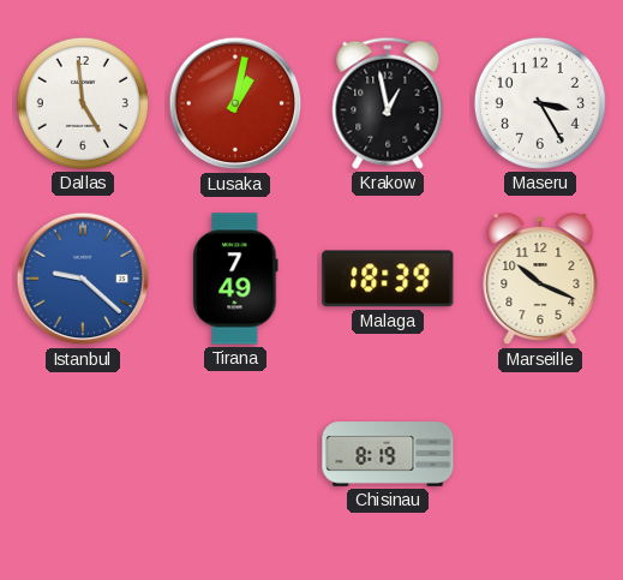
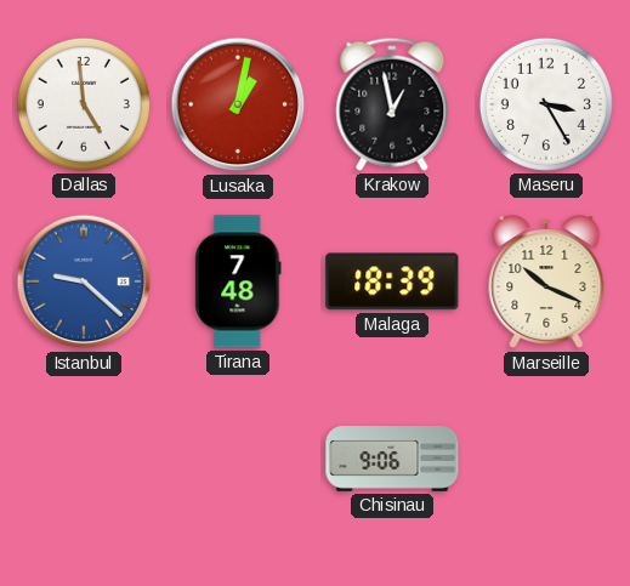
Tirana: 7:49 -> 7:48
Chisinau: 8:19 -> 9:06
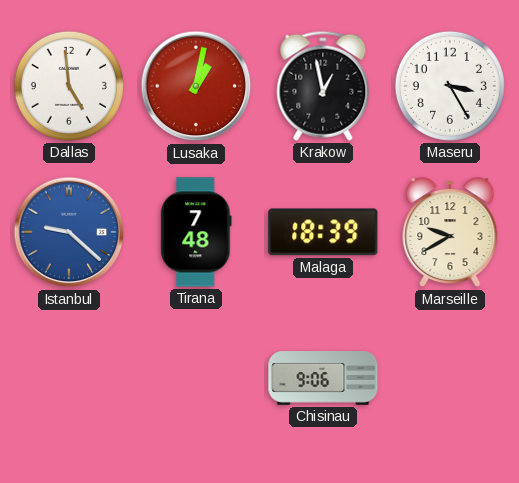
Marseille: 10:19 -> 9:40
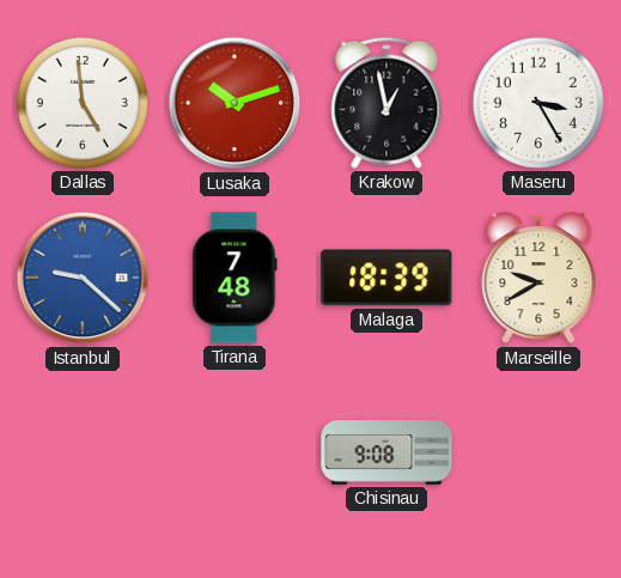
Lusaka: 1:02 -> 10:12
Chisinau: 9:06 -> 9:08
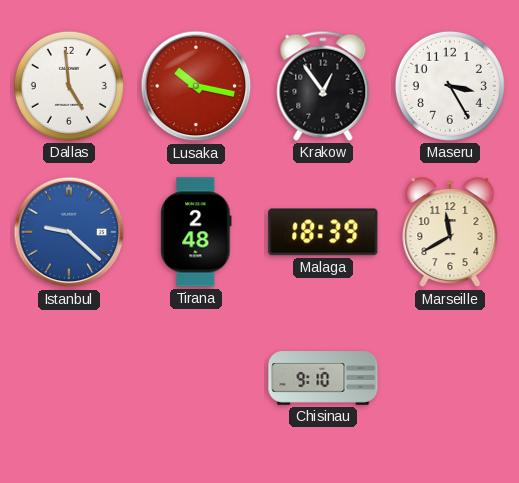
Lusaka: 10:12 -> 10:17
Krakow: 12:58 -> 12:54
Tirana: 7:48 -> 2:48
Marseille: 9:40 -> 11:40
Chisinau: 9:08 -> 9:10
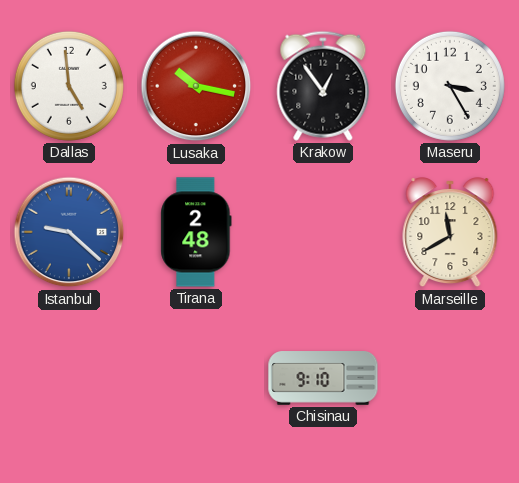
Malaga: 18:39 -> none
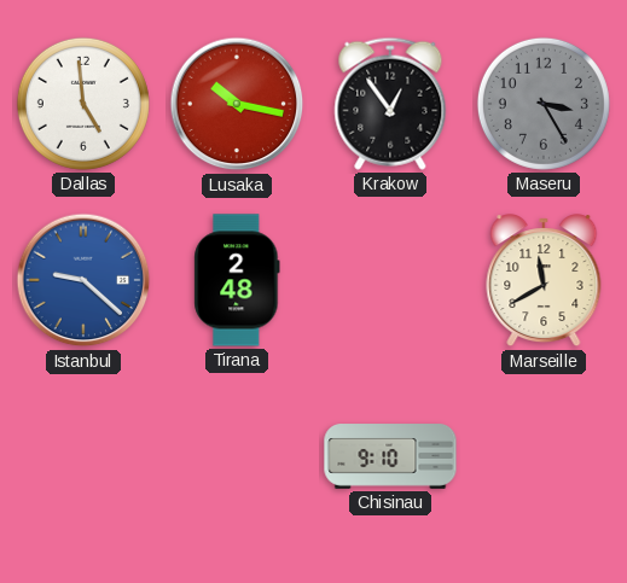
Maseru dial: white -> grey
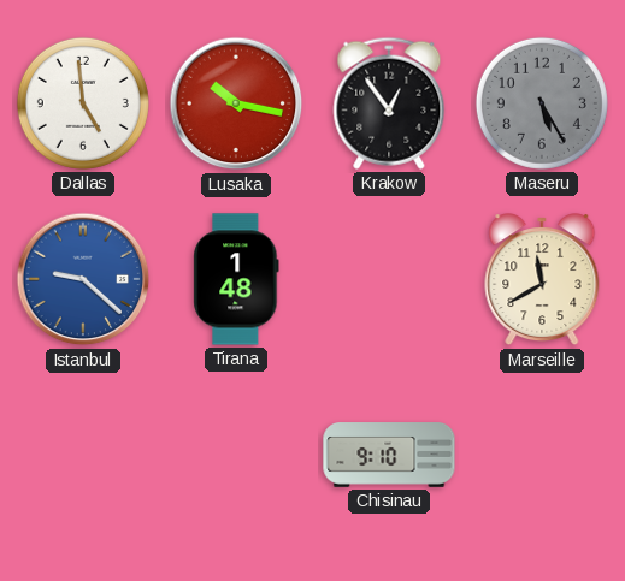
Maseru: 3:25 -> 5:25
Tirana: 2:48 -> 1:48
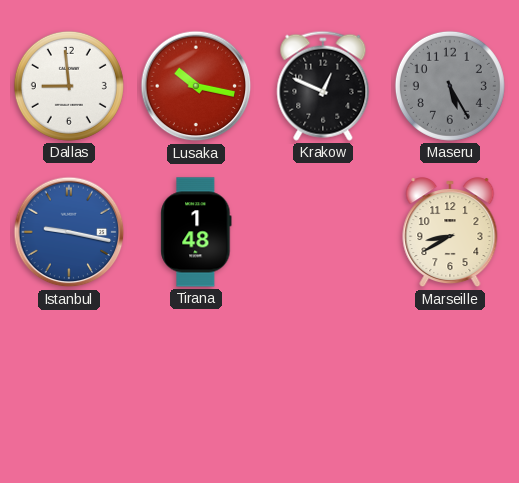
Dallas: 4:59 -> 8:59
Krakow: 12:54 -> 12:49
Istanbul: 9:22 -> 9:17
Marseille: 11:40 -> 8:40
Chisinau: 9:10 -> none
